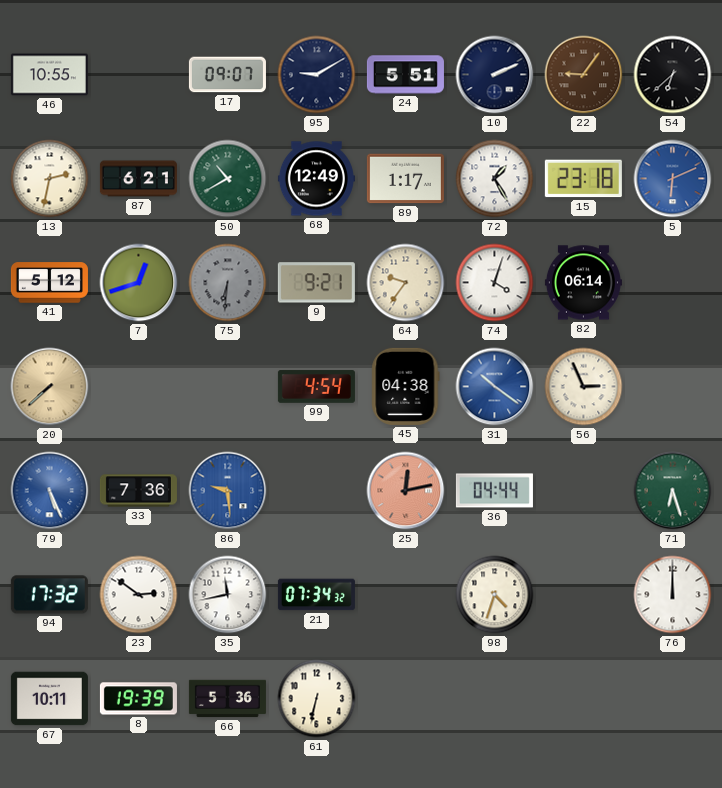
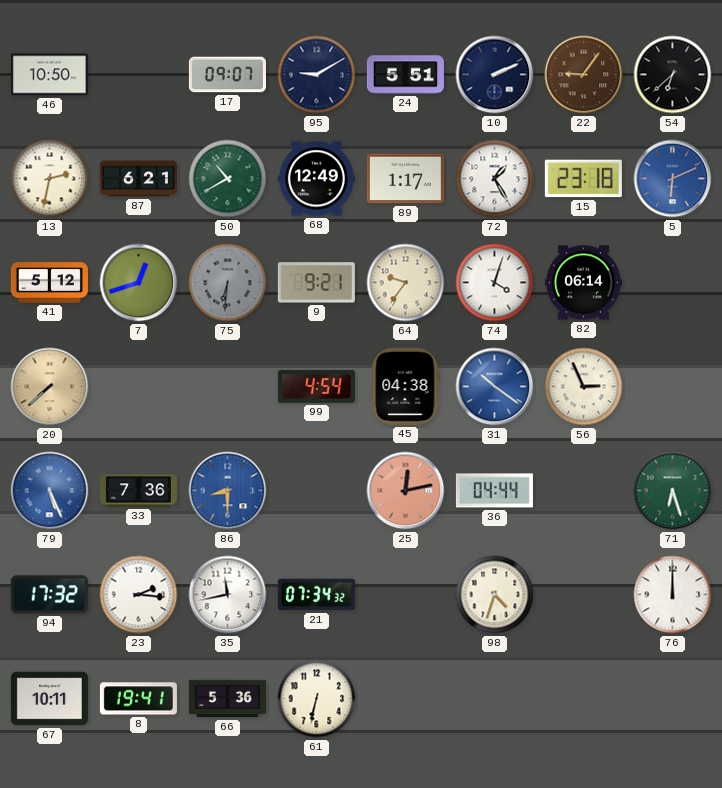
46: 10:55 -> 10:50
86: 9:29 -> 8:30
23: 2:51 -> 2:16
8: 19:39 -> 19:41
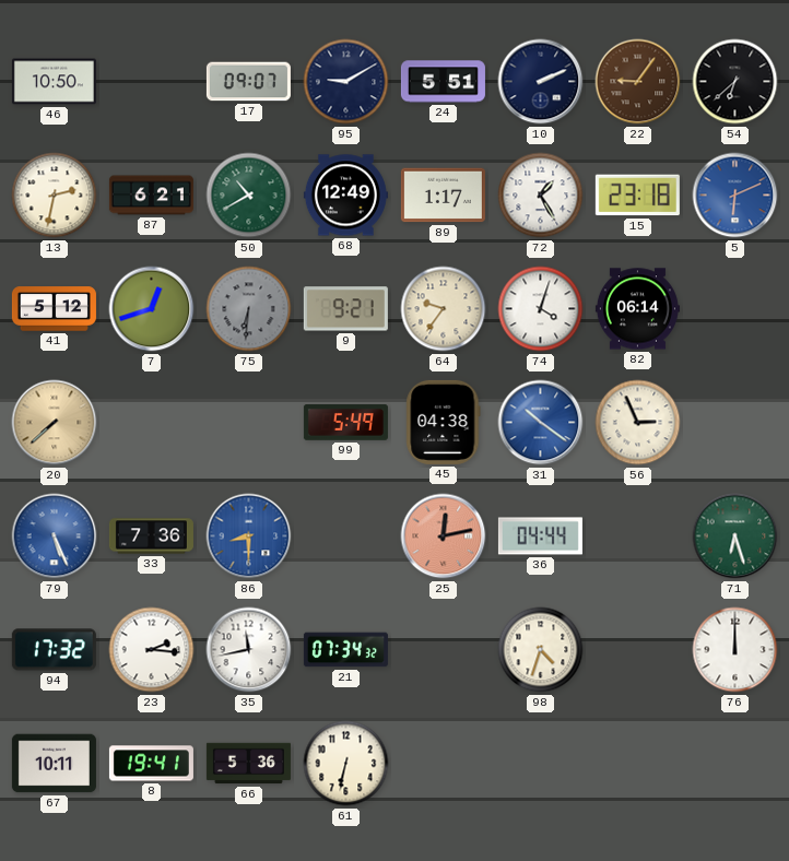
99: 4:54 -> 5:49
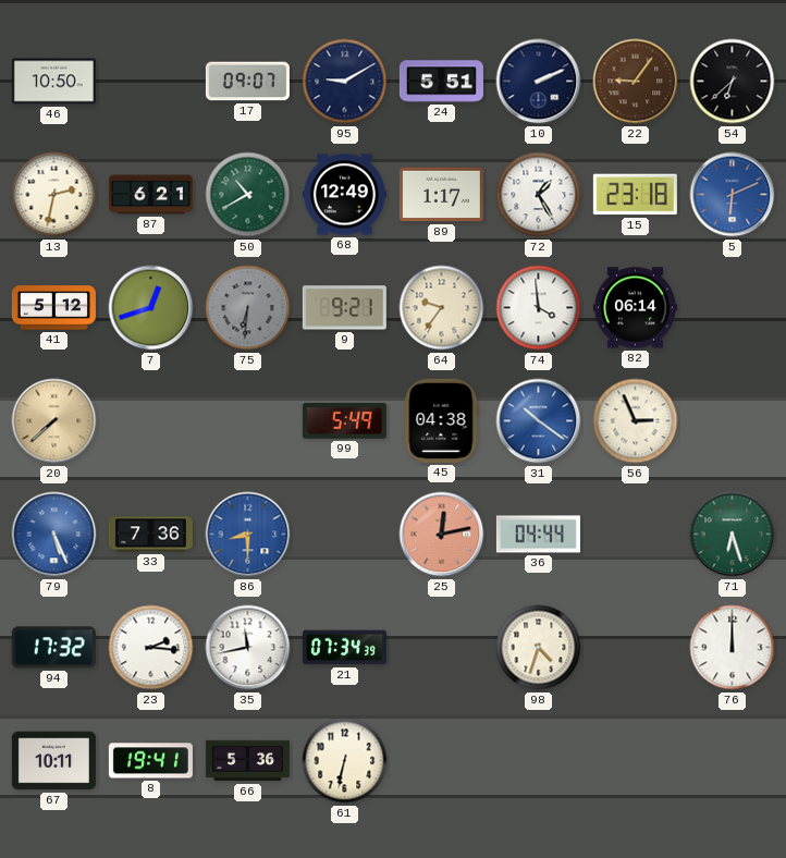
74: 4:03 -> 3:59
21: 07:34:32 -> 07:34:39
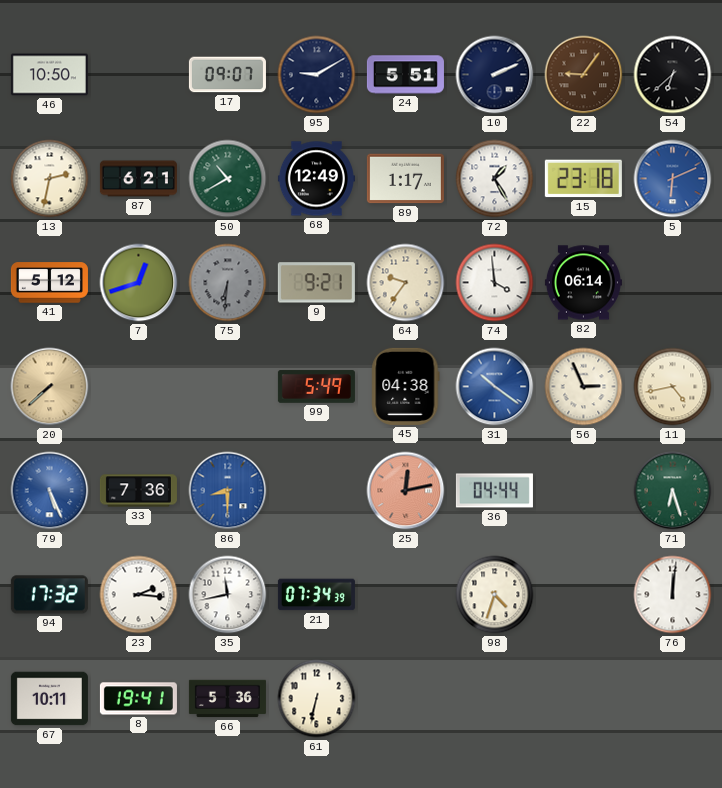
11: none -> 4:43
76: 12:00 -> 12:01
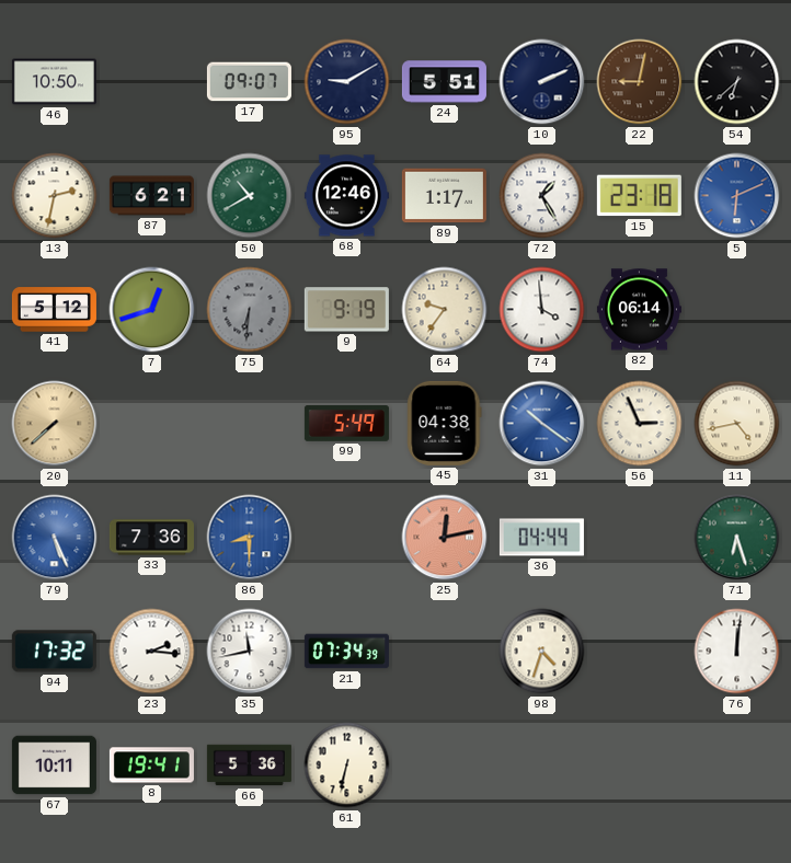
22: 9:06 -> 9:02
68: 12:49 -> 12:46
9: 9:21 -> 9:19
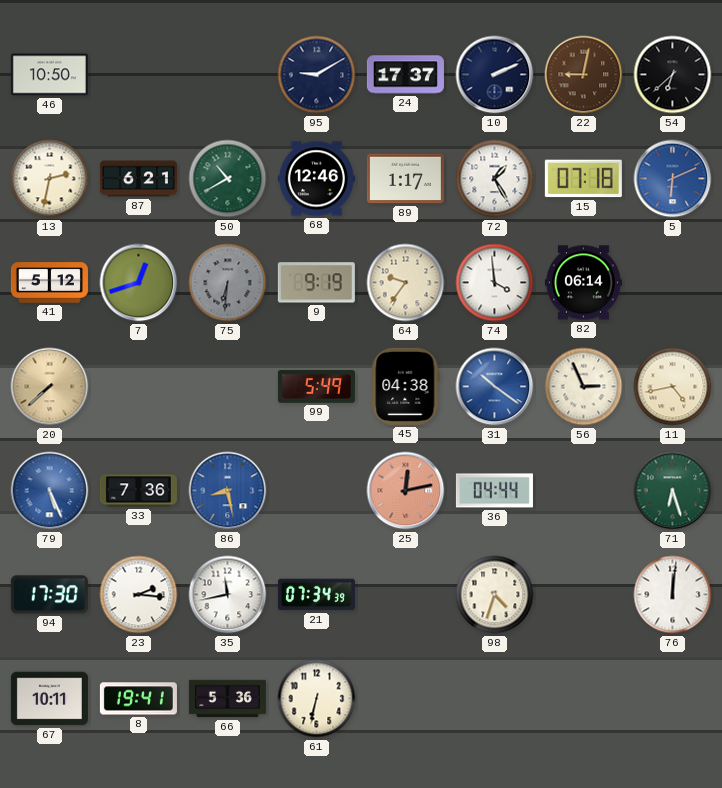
17: 09:07 -> none
24: 5:51 -> 17:37
15: 23:18 -> 07:18
86: 8:30 -> 8:28
94: 17:32 -> 17:30
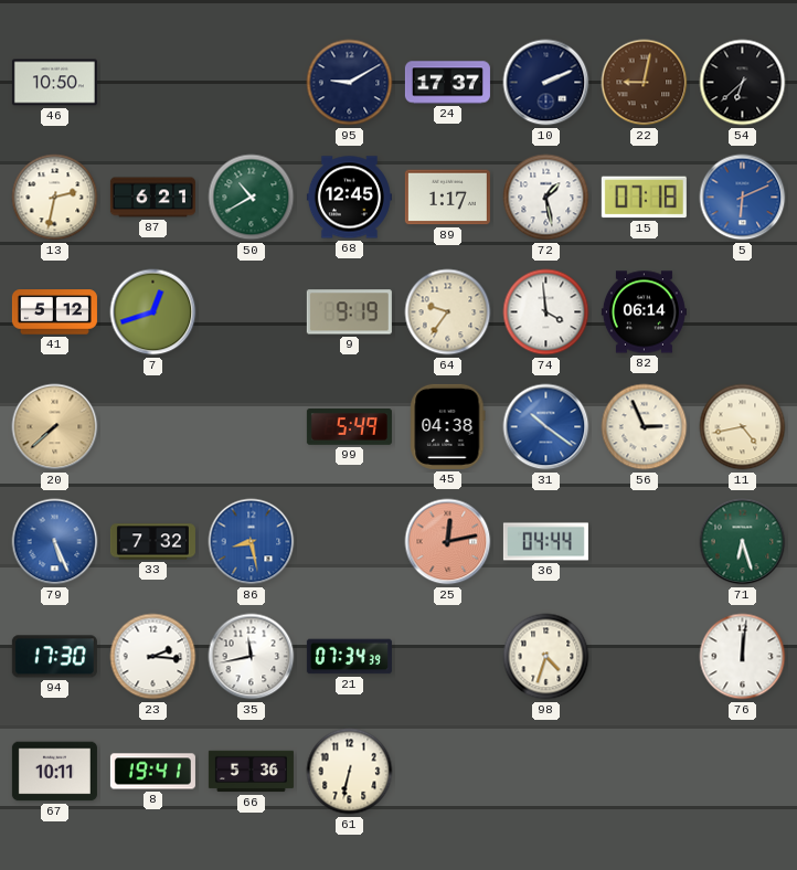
68: 12:46 -> 12:45
72: 1:25 -> 1:28
75: 6:31 -> none
33: 7:36 -> 7:32
